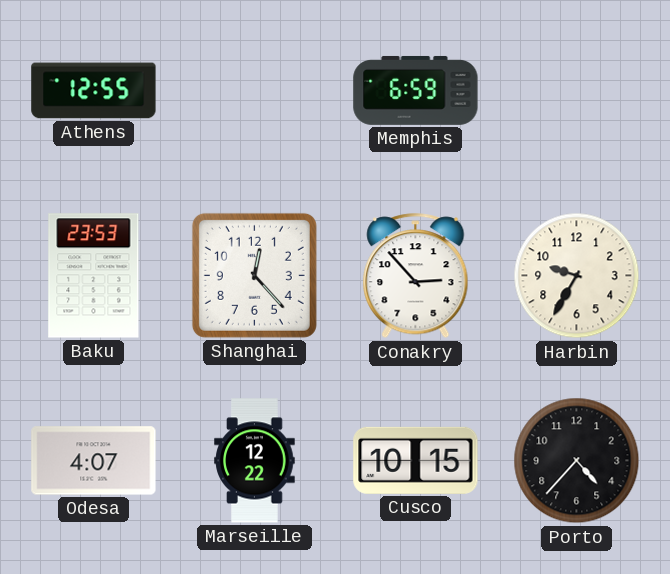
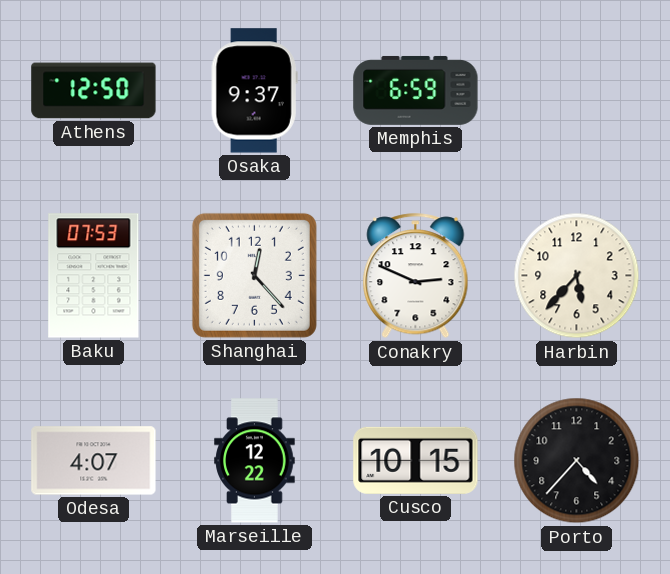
Athens: 12:55 -> 12:50
Osaka: none -> 9:37
Baku: 23:53 -> 07:53
Conakry: 2:53 -> 2:49
Harbin: 9:35 -> 5:37
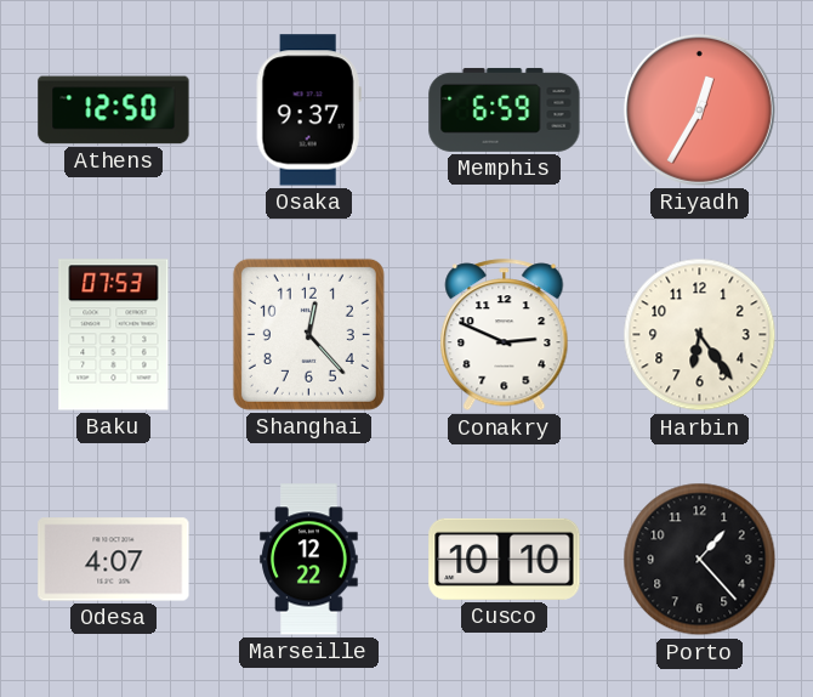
Riyadh: none -> 12:35
Harbin: 5:37 -> 6:24
Cusco: 10:15 -> 10:10
Porto: 4:37 -> 1:23
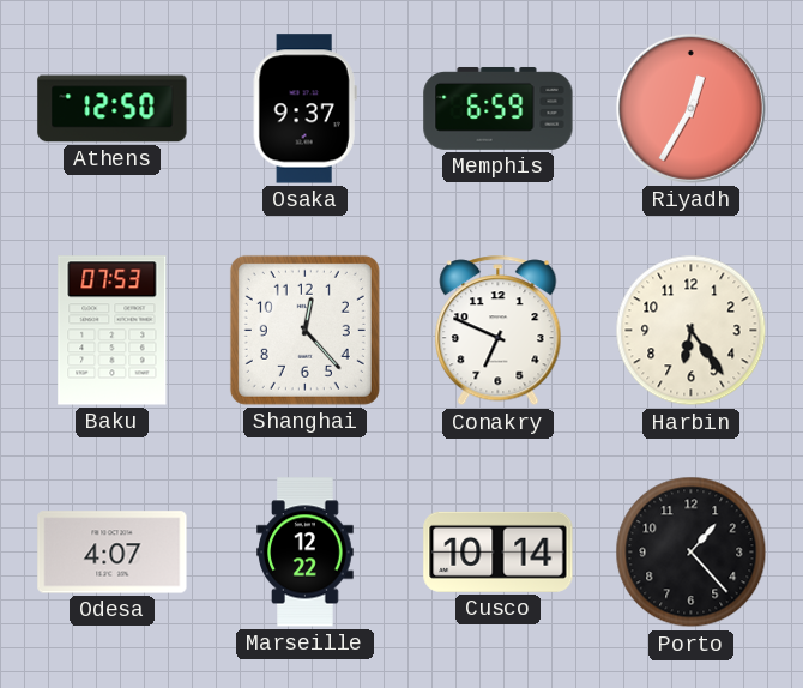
Conakry: 2:49 -> 6:49
Cusco: 10:10 -> 10:14
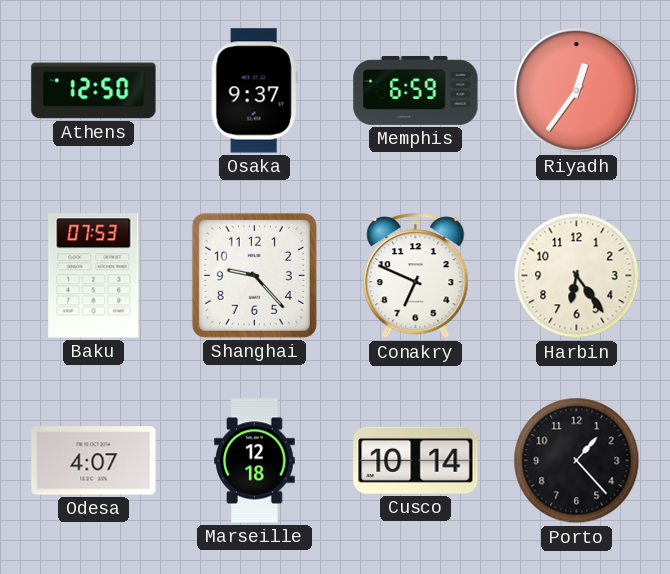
Riyadh: 12:35 -> 12:36
Shanghai: 12:23 -> 9:23
Marseille: 12:22 -> 12:18
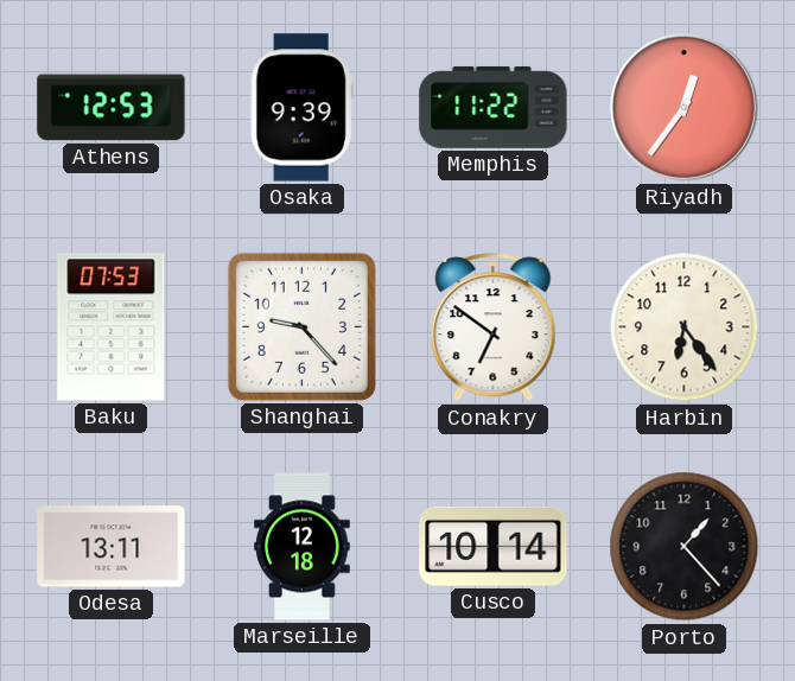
Athens: 12:50 -> 12:53
Osaka: 9:37 -> 9:39
Memphis: 6:59 -> 11:22
Conakry: 6:49 -> 6:51
Odesa: 4:07 -> 13:11
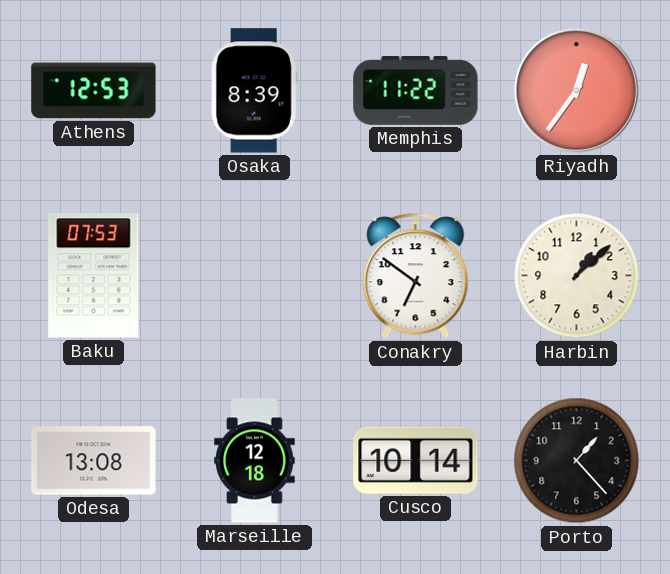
Osaka: 9:39 -> 8:39
Shanghai: 9:23 -> none
Harbin: 6:24 -> 1:08
Odesa: 13:11 -> 13:08
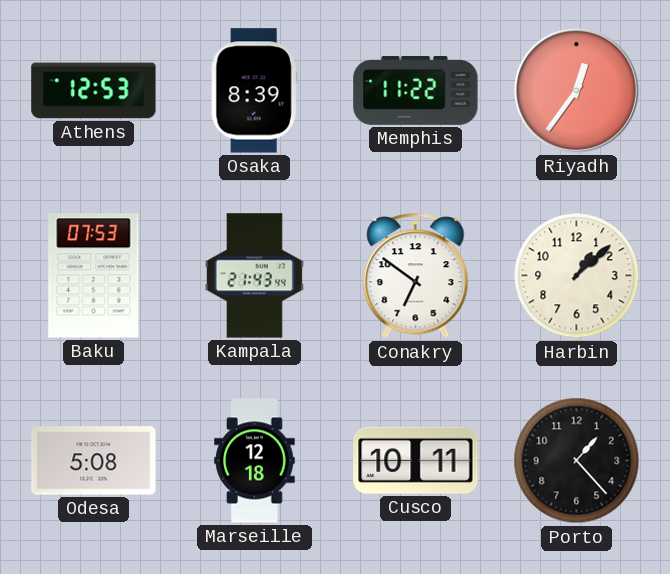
Kampala: none -> 21:43
Odesa: 13:08 -> 5:08
Cusco: 10:14 -> 10:11
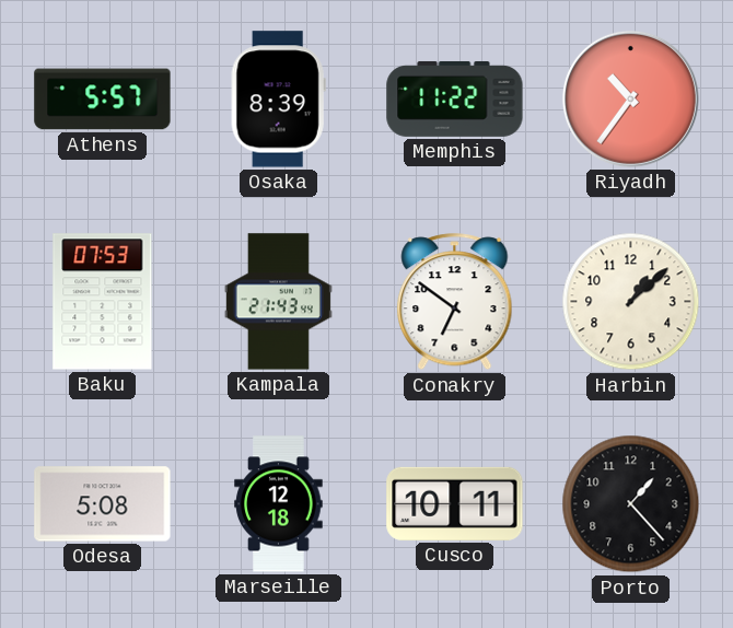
Athens: 12:53 -> 5:57
Riyadh: 12:36 -> 10:36
